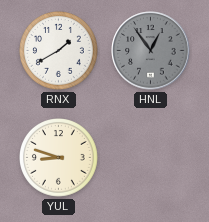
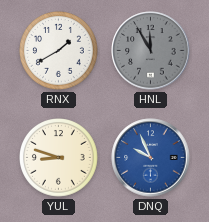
HNL: 12:54 -> 11:55
DNQ: none -> 9:56
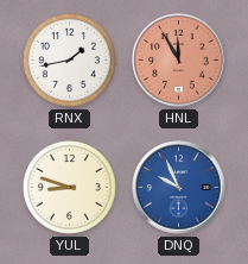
RNX: 1:40 -> 1:43
HNL dial: grey -> salmon
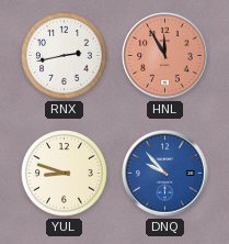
RNX: 1:43 -> 2:43
DNQ: 9:56 -> 9:53
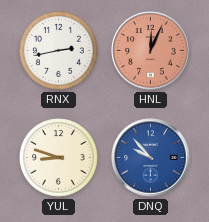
HNL: 11:55 -> 12:04
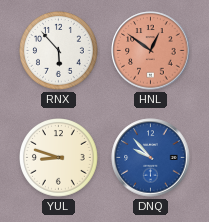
RNX: 2:43 -> 5:53
HNL: 12:04 -> 12:51
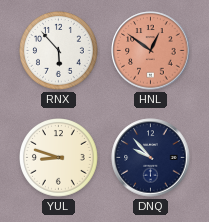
DNQ dial: blue -> navy
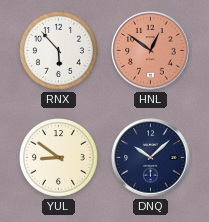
YUL: 8:48 -> 8:51
DNQ: 9:53 -> 10:08
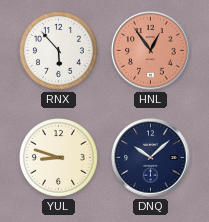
HNL: 12:51 -> 12:54
YUL: 8:51 -> 8:48
